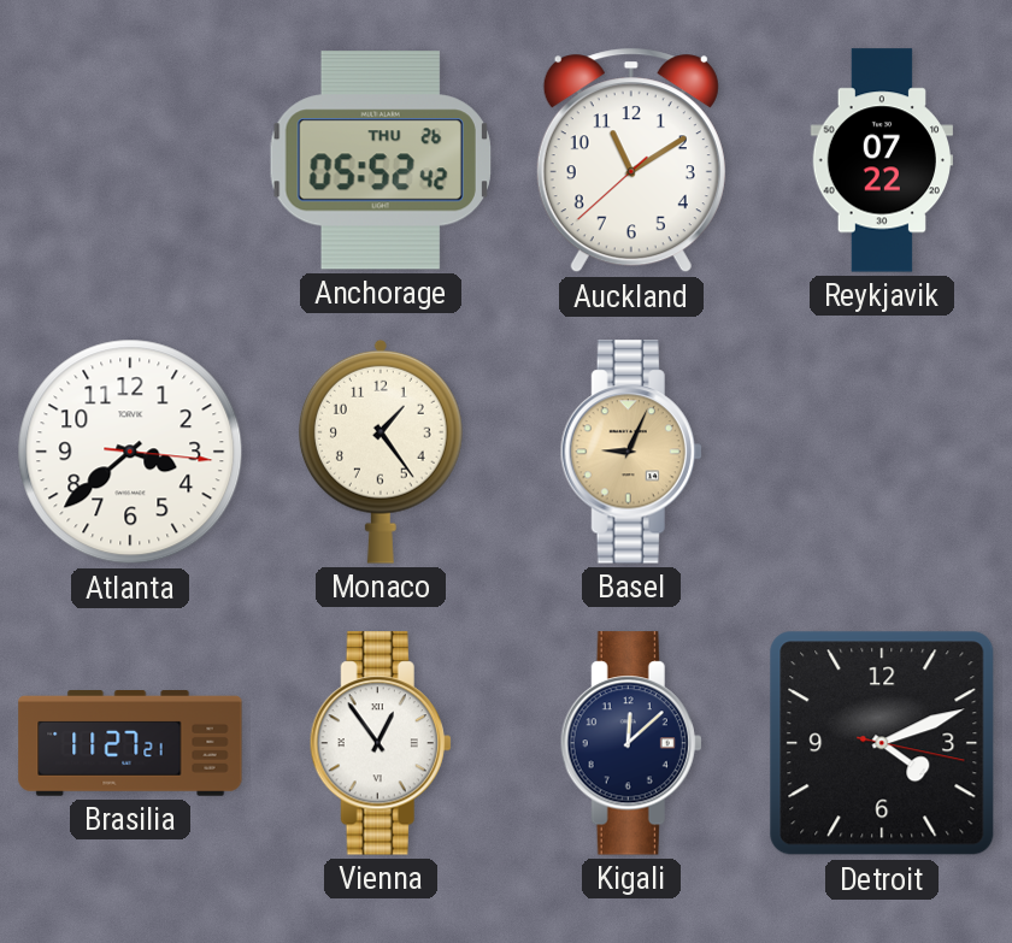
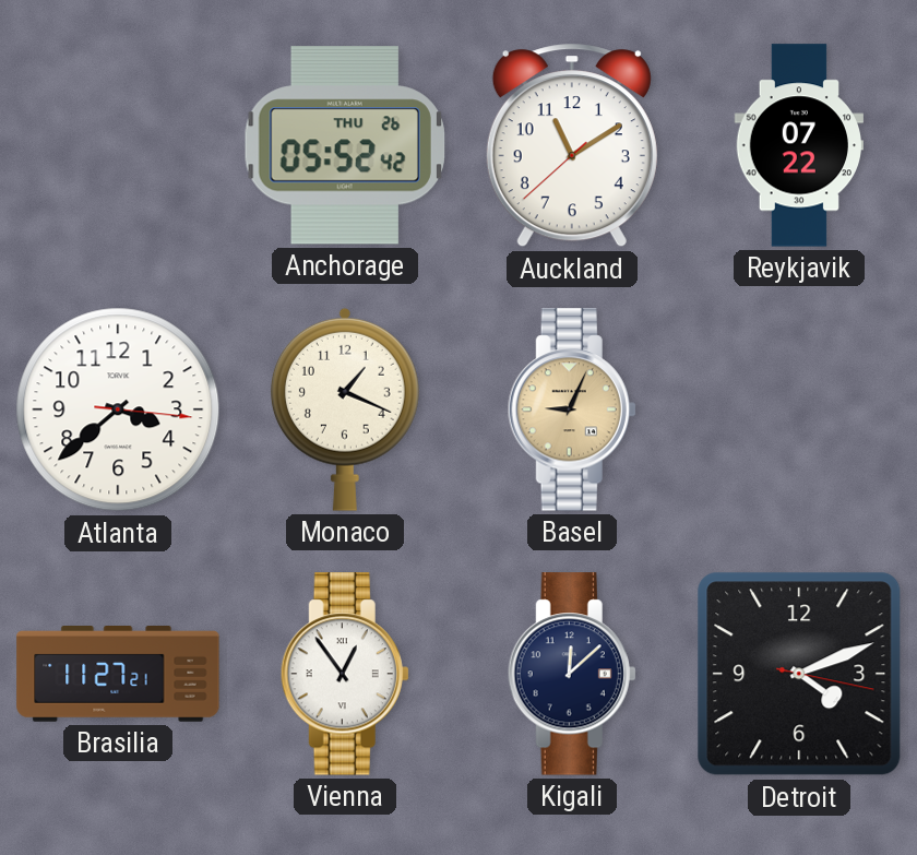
Monaco: 1:24 -> 1:19
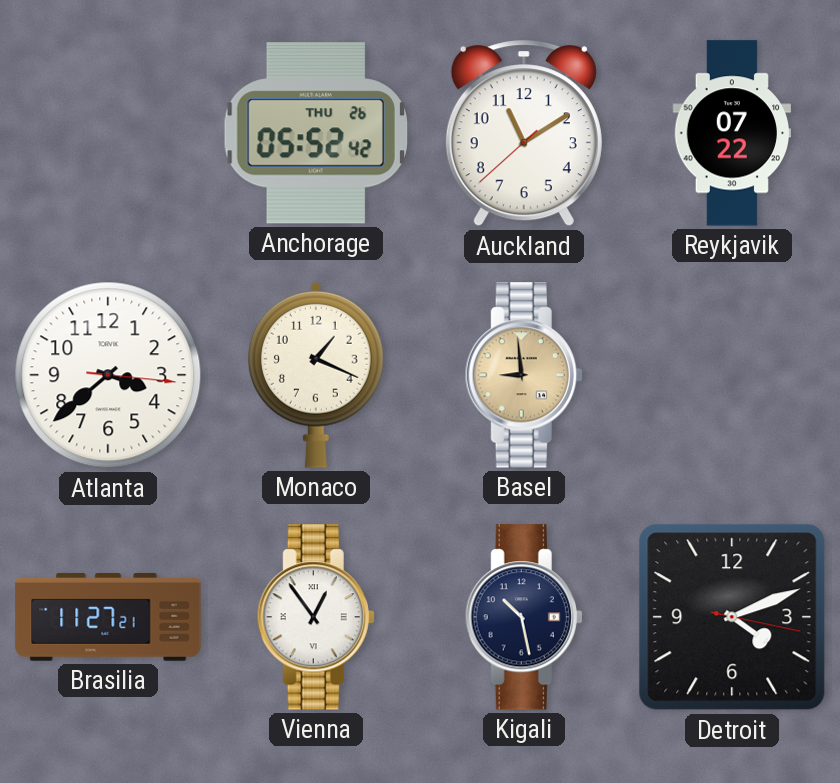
Basel: 9:04 -> 8:59
Kigali: 12:08 -> 10:28
